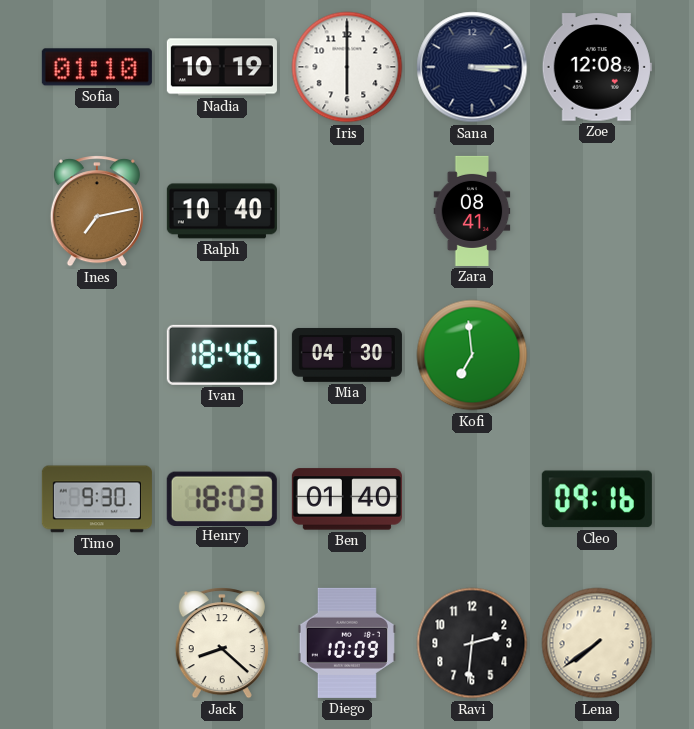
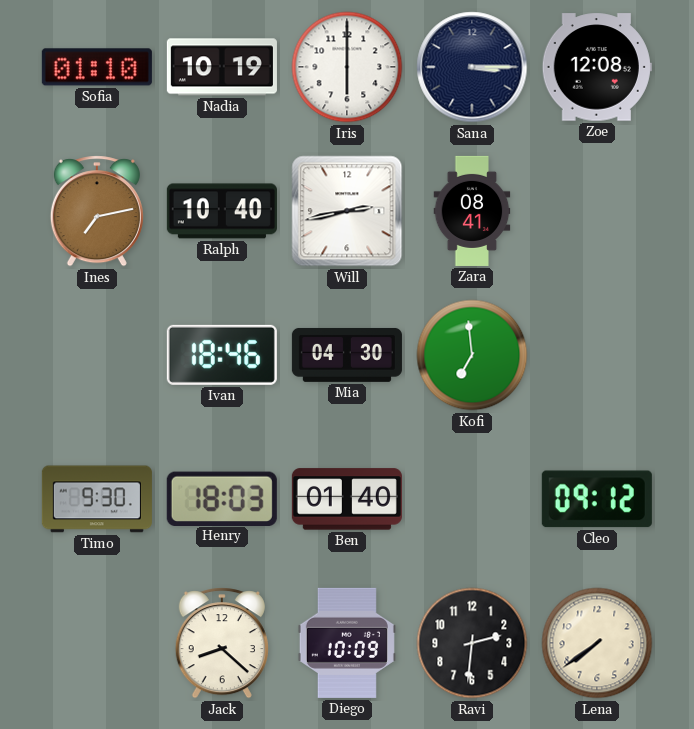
Will: none -> 2:43
Cleo: 09:16 -> 09:12
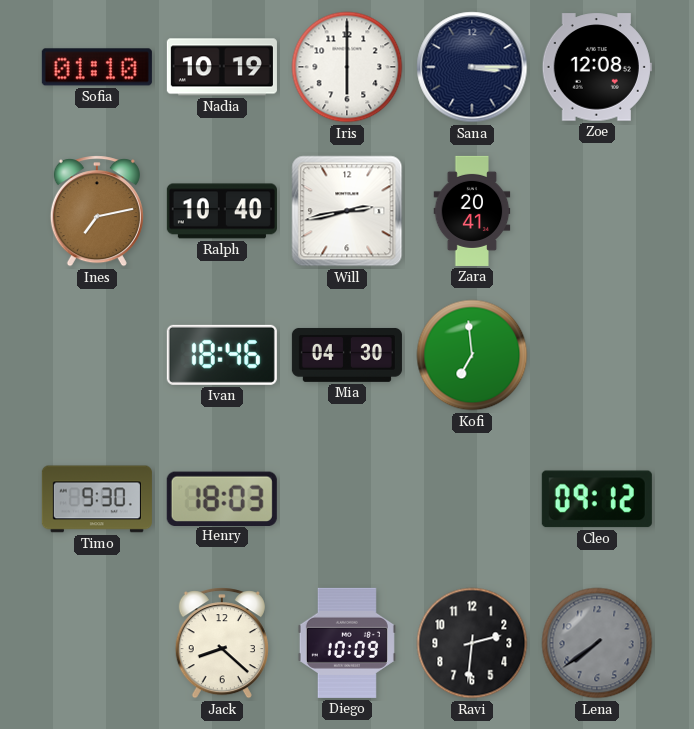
Zara: 08:41 -> 20:41
Ben: 01:40 -> none
Lena dial: cream -> grey
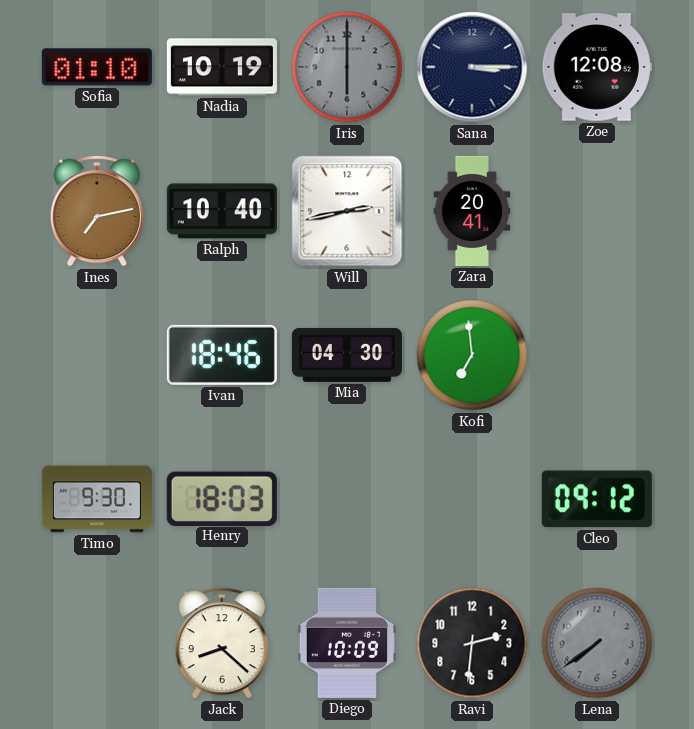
Iris dial: white -> grey
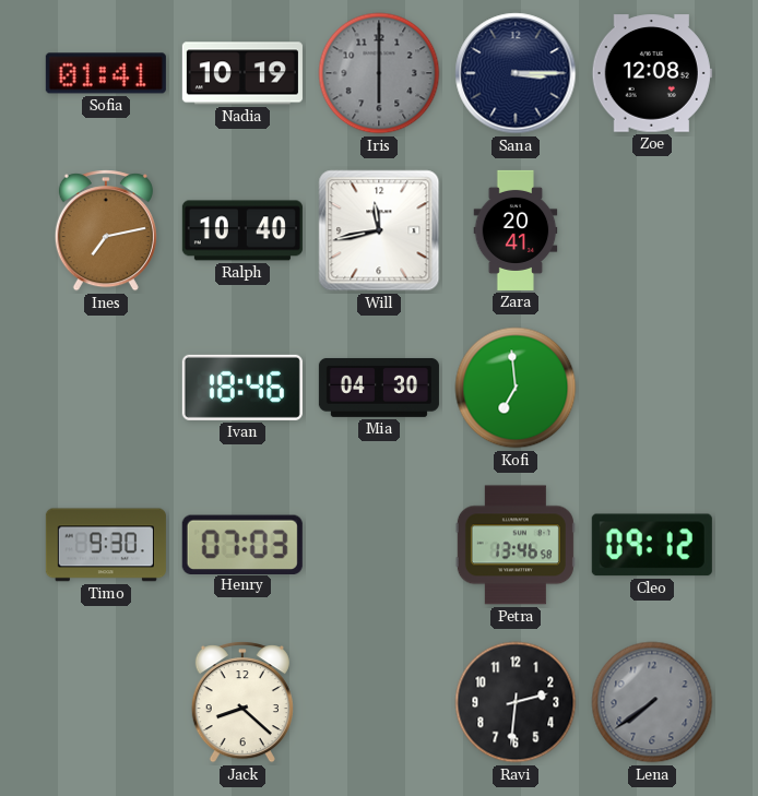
Sofia: 01:10 -> 01:41
Will: 2:43 -> 11:43
Henry: 18:03 -> 07:03
Petra: none -> 13:46
Diego: 10:09 -> none
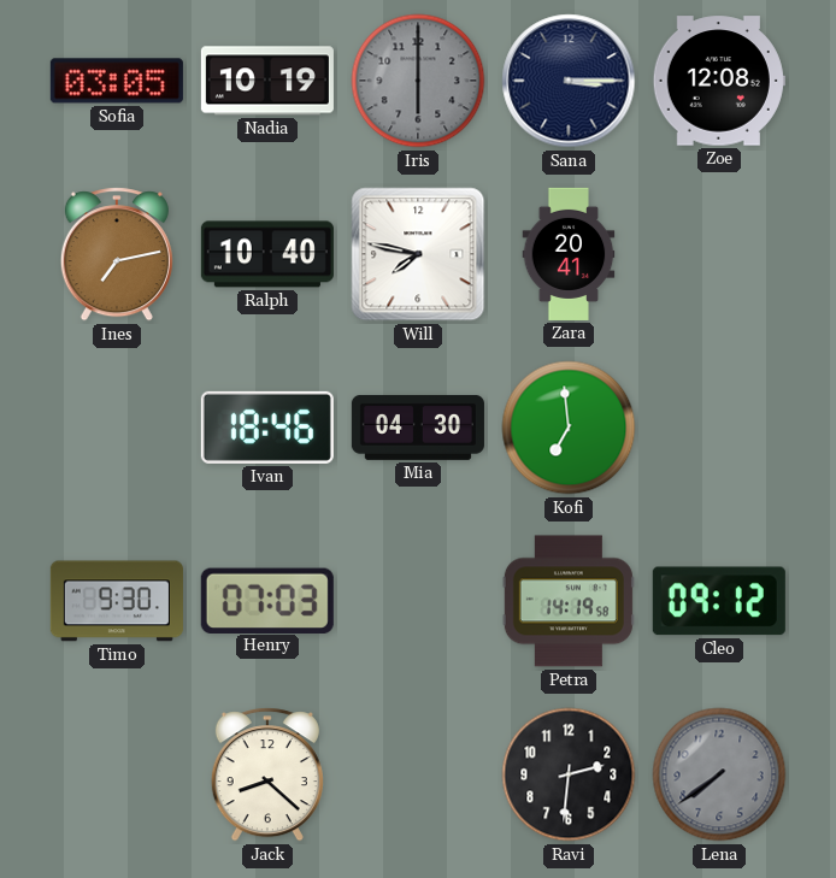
Sofia: 01:41 -> 03:05
Will: 11:43 -> 7:47
Petra: 13:46 -> 14:19
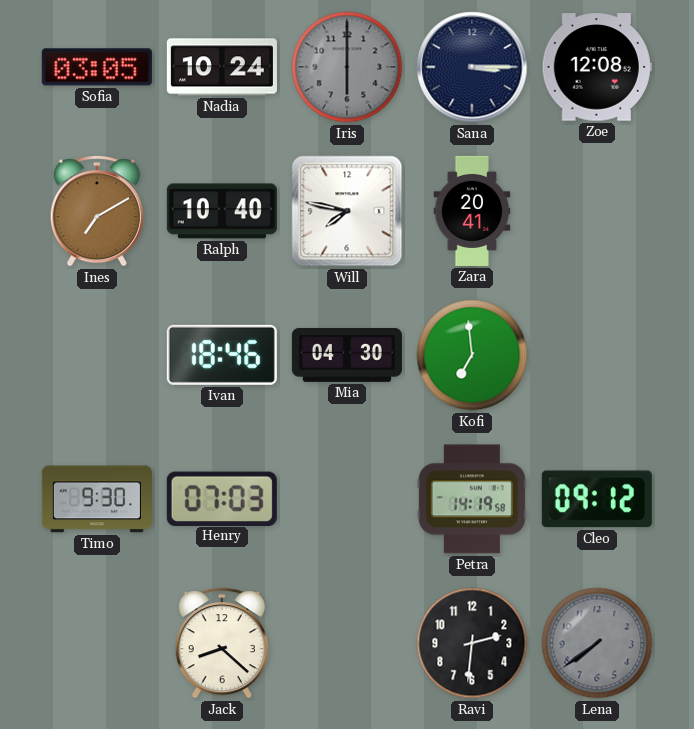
Nadia: 10:19 -> 10:24
Ines: 7:13 -> 7:10
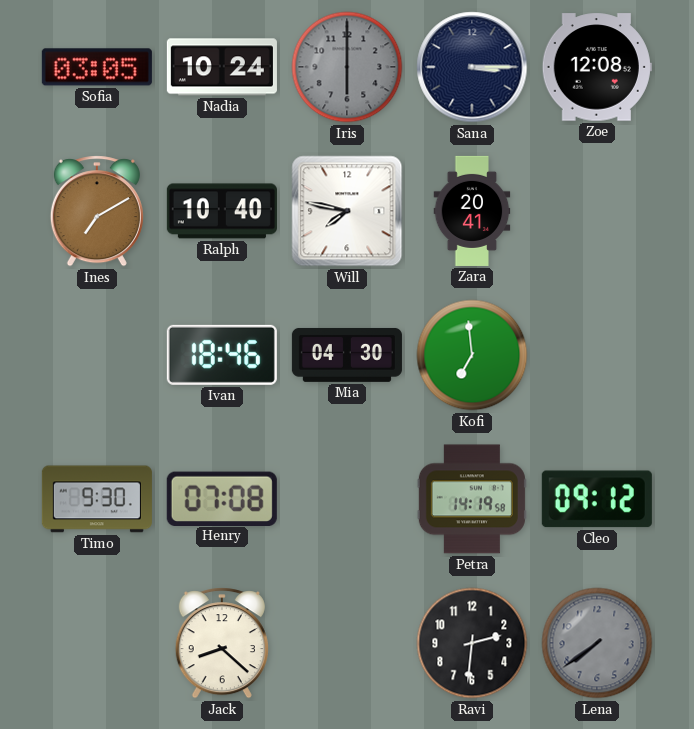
Henry: 07:03 -> 07:08
